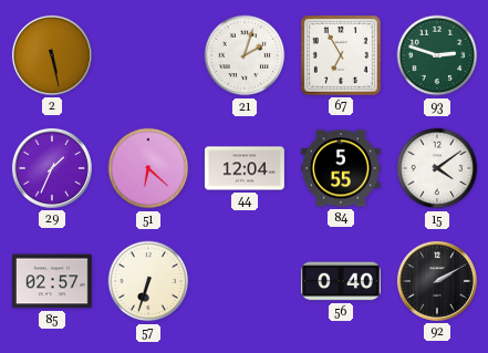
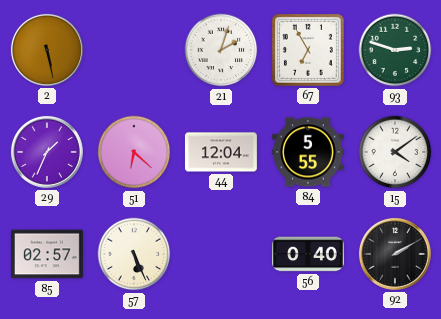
57: 6:33 -> 5:26
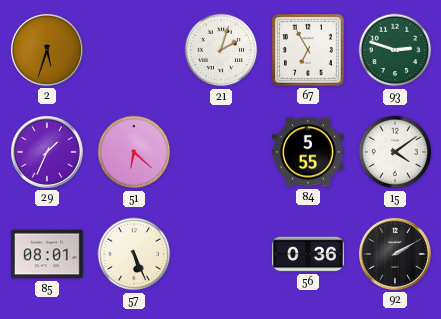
2: 5:28 -> 5:33
44: 12:04 -> none
85: 02:57 -> 08:01
56: 0:40 -> 0:36
